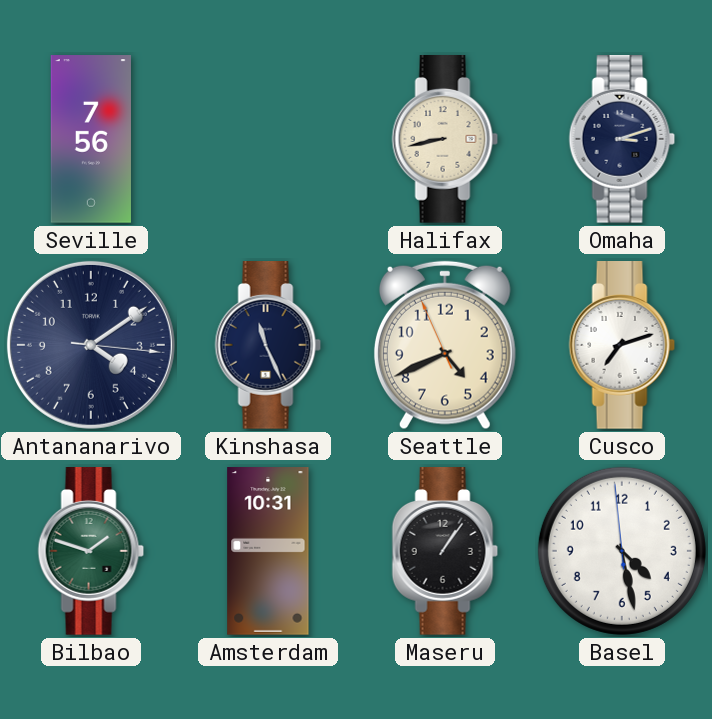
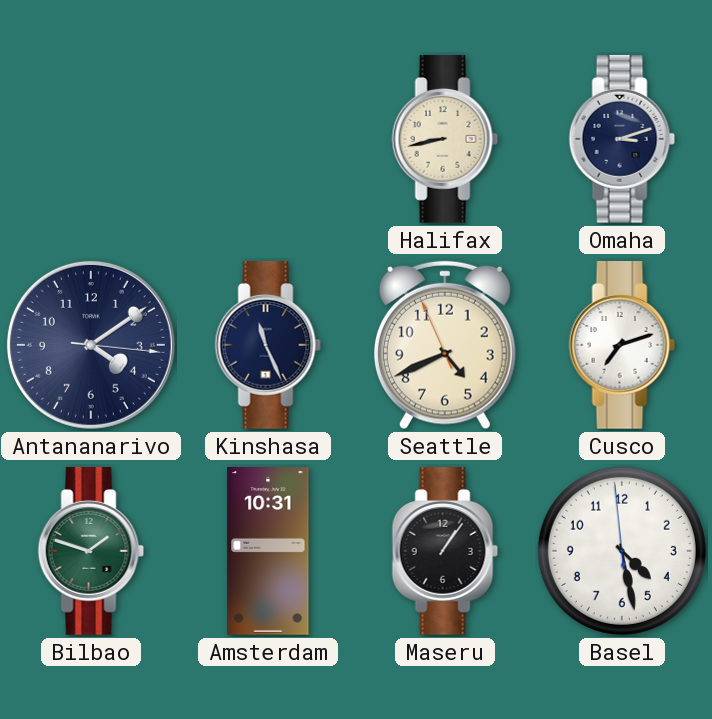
Seville: 7:56 -> none
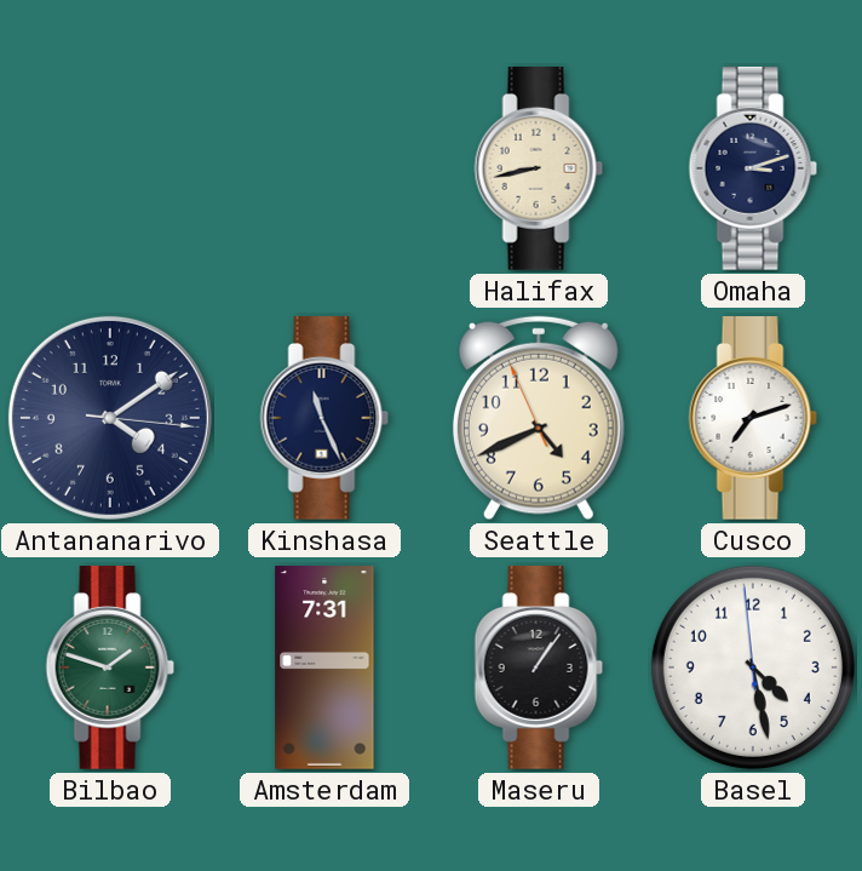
Amsterdam: 10:31 -> 7:31
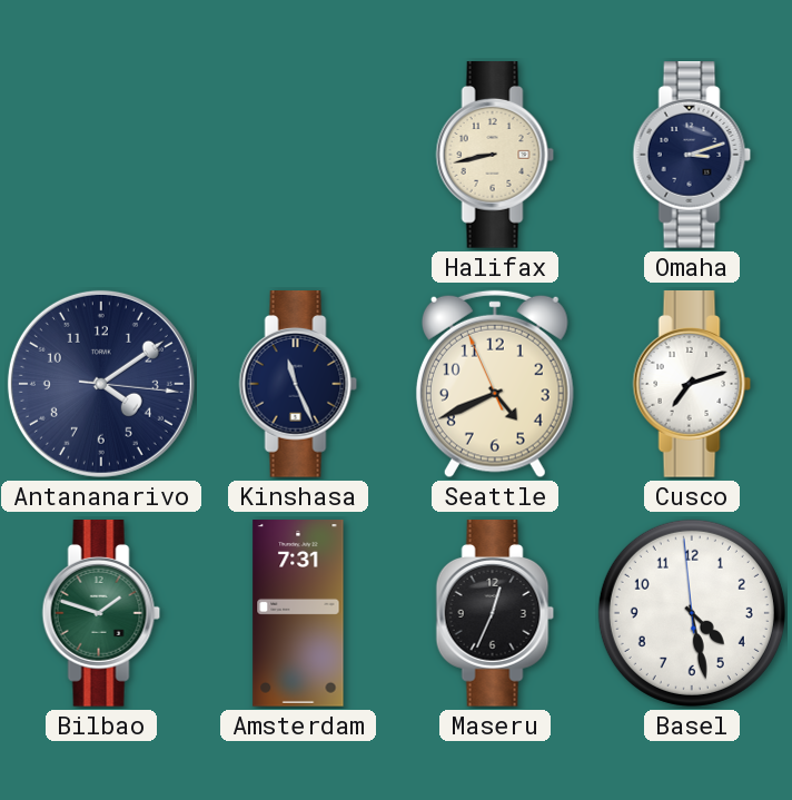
Maseru: 1:06 -> 12:34
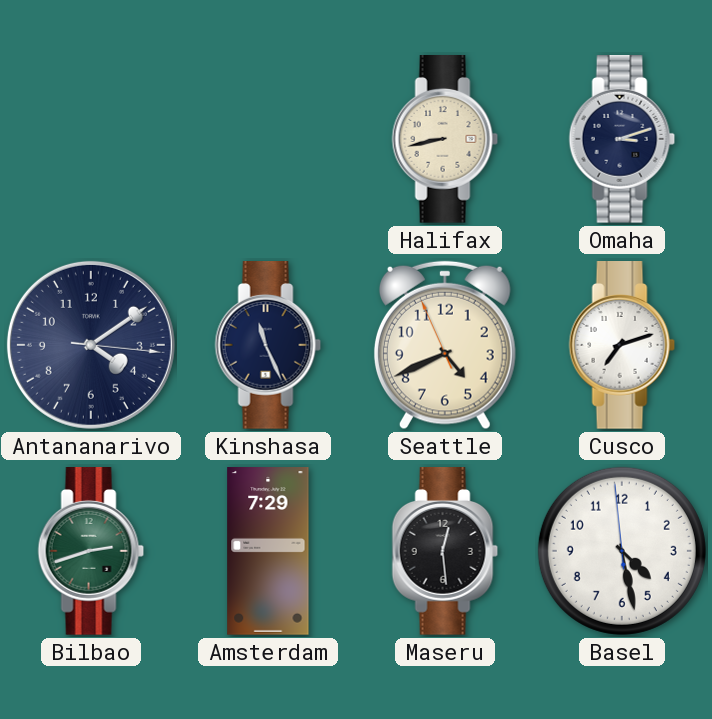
Bilbao: 1:48 -> 2:42
Amsterdam: 7:31 -> 7:29
Maseru: 12:34 -> 12:29
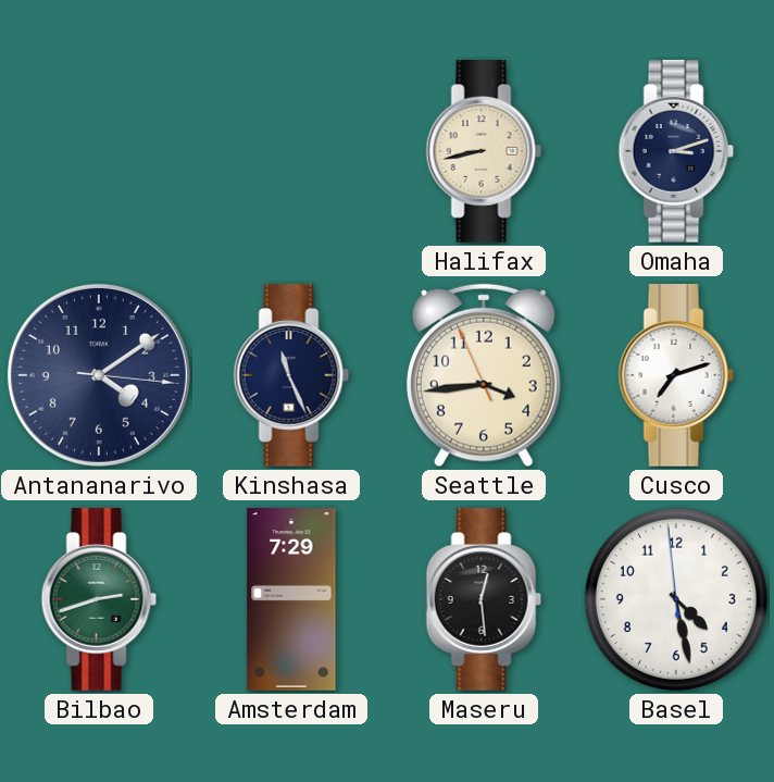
Seattle: 4:40 -> 3:43
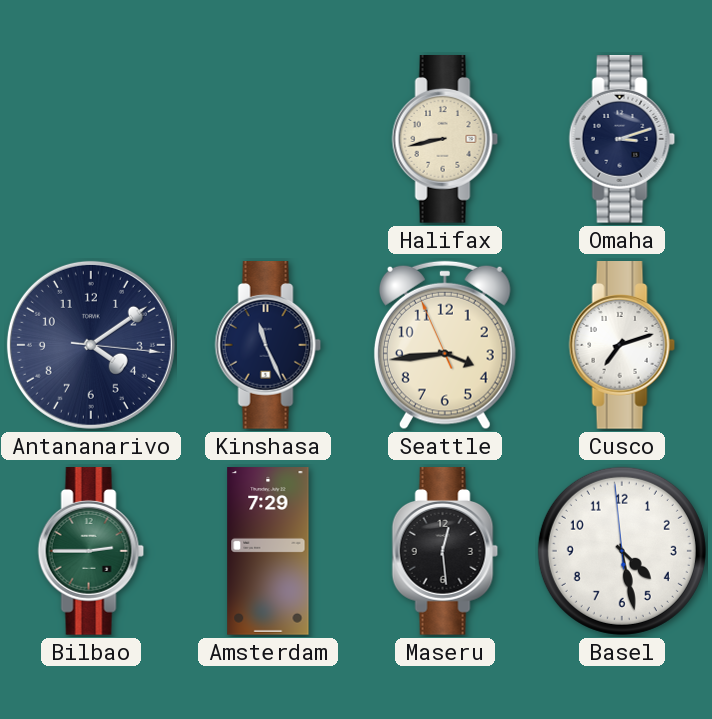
Bilbao: 2:42 -> 2:45
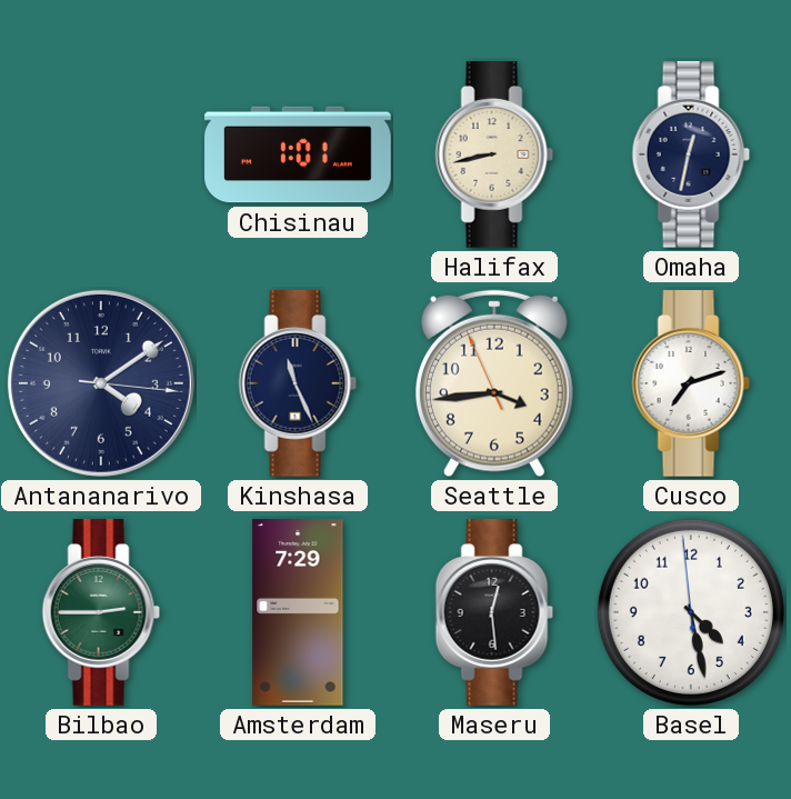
Chisinau: none -> 1:01
Omaha: 3:12 -> 12:32
